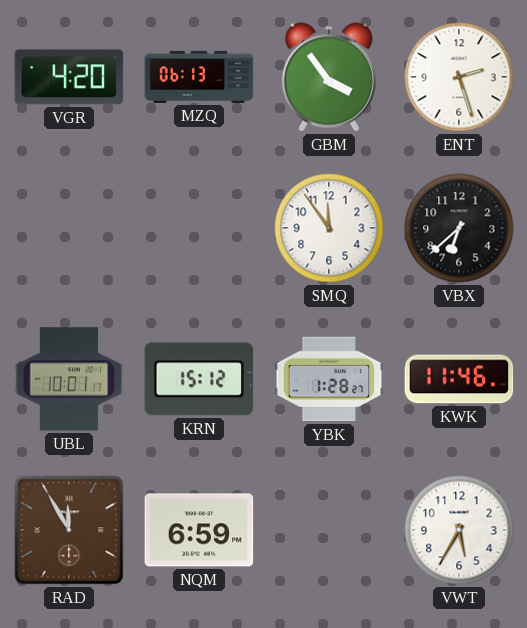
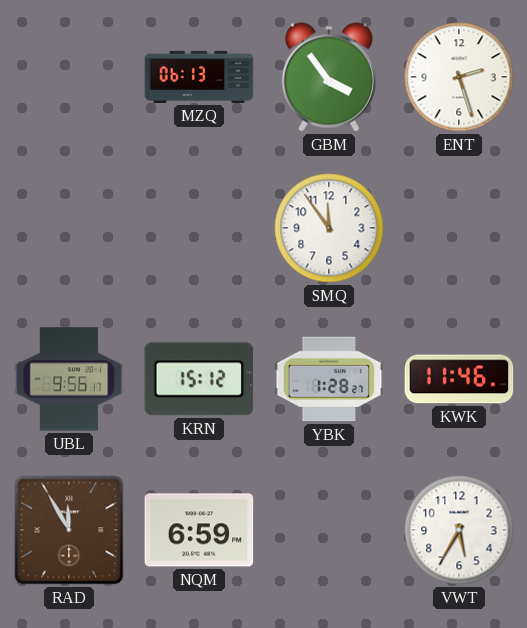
VGR: 4:20 -> none
VBX: 6:38 -> none
UBL: 10:01 -> 9:56
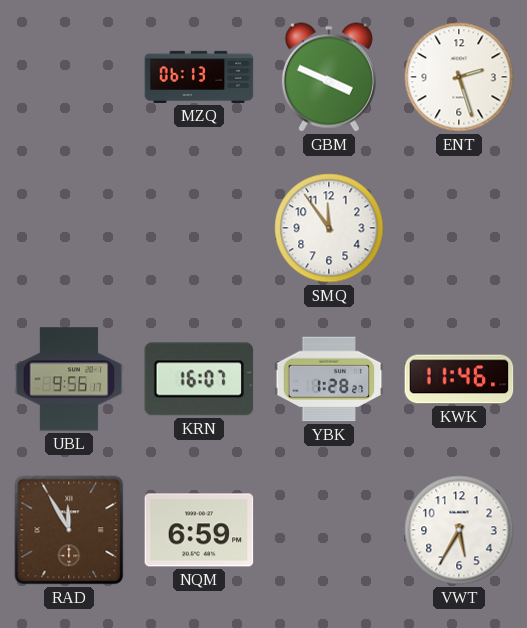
GBM: 3:54 -> 3:49
KRN: 15:12 -> 16:07
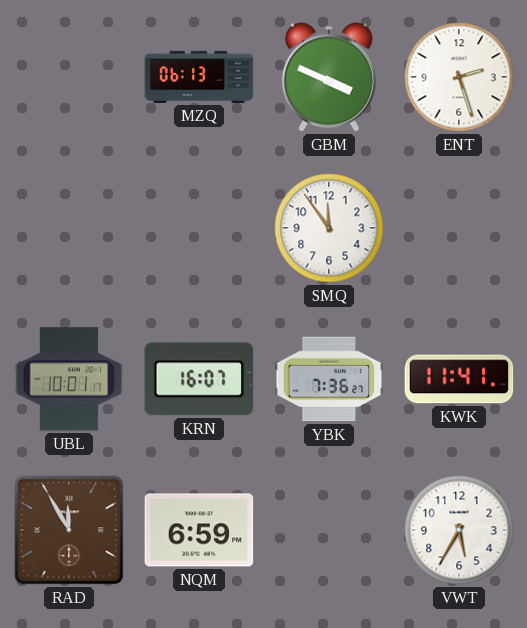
UBL: 9:56 -> 10:01
YBK: 1:28 -> 7:36
KWK: 11:46 -> 11:41
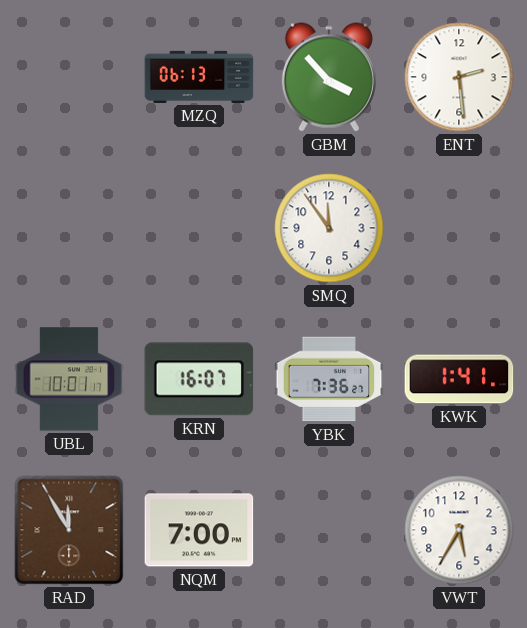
GBM: 3:49 -> 3:53
ENT: 2:27 -> 2:29
KWK: 11:41 -> 1:41
NQM: 6:59 -> 7:00
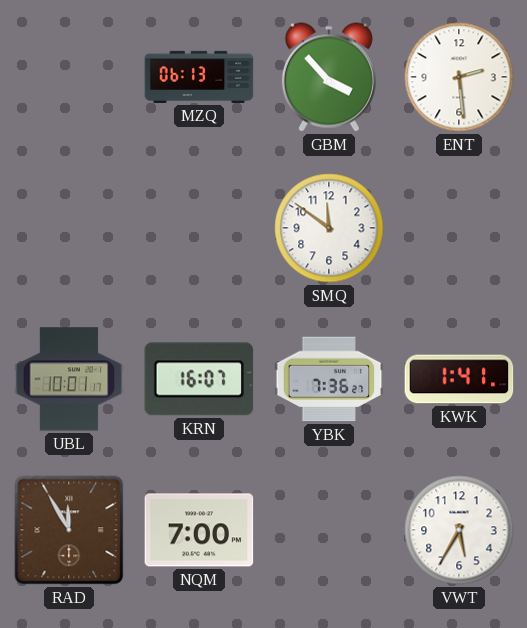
SMQ: 11:54 -> 11:51
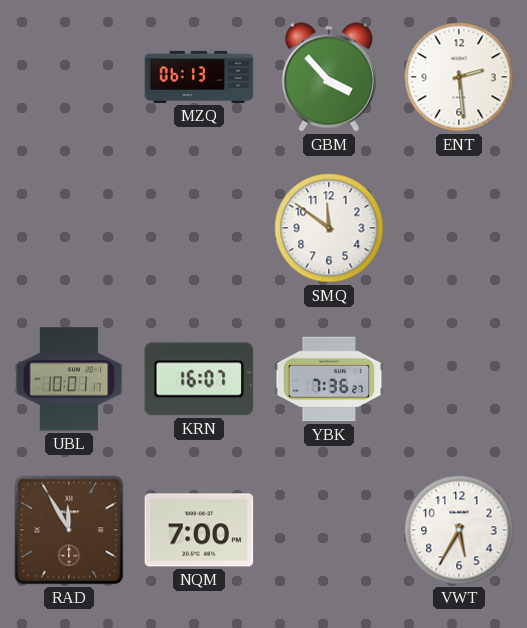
KWK: 1:41 -> none
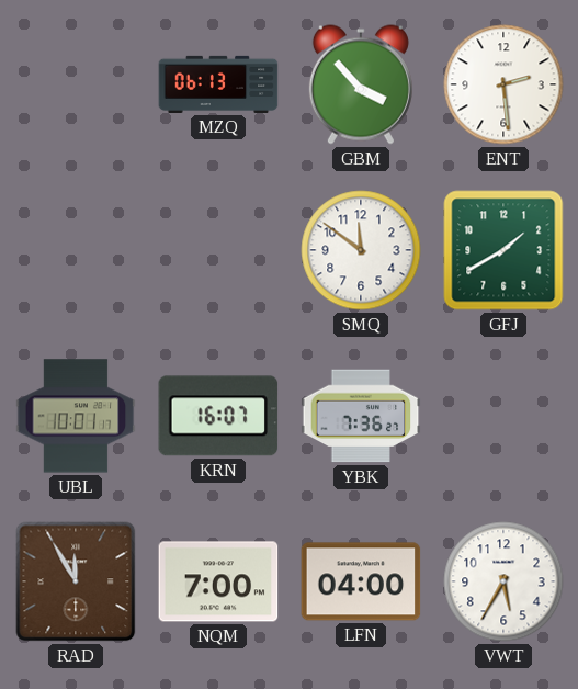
GFJ: none -> 1:40
LFN: none -> 04:00
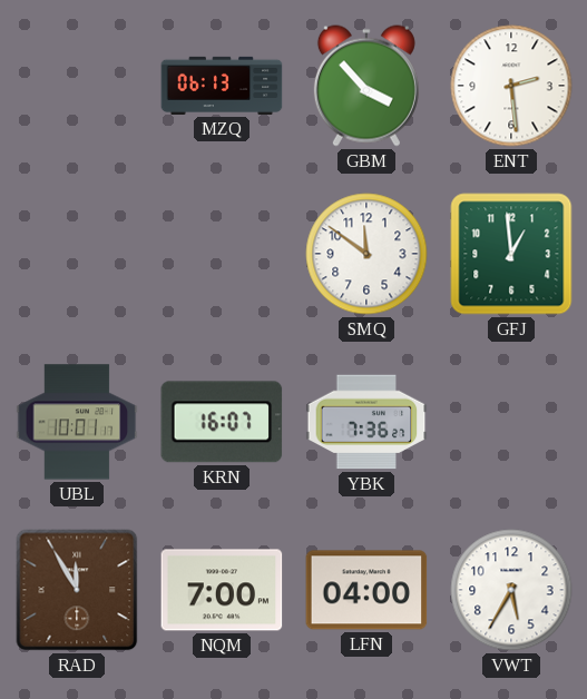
GFJ: 1:40 -> 12:59
